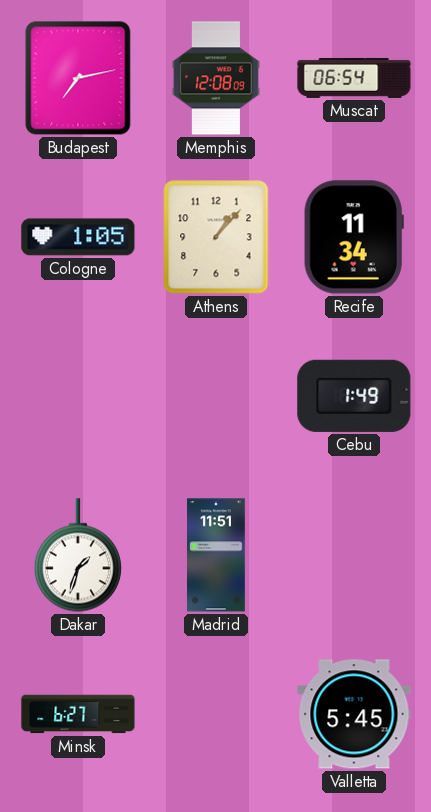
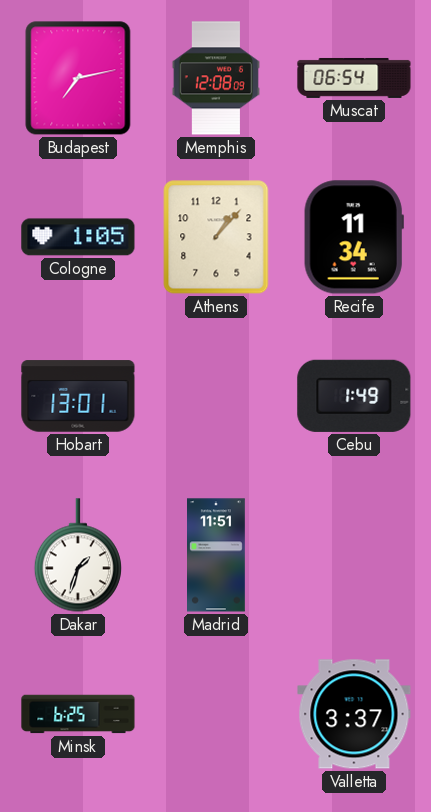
Hobart: none -> 13:01
Minsk: 6:27 -> 6:25
Valletta: 5:45 -> 3:37
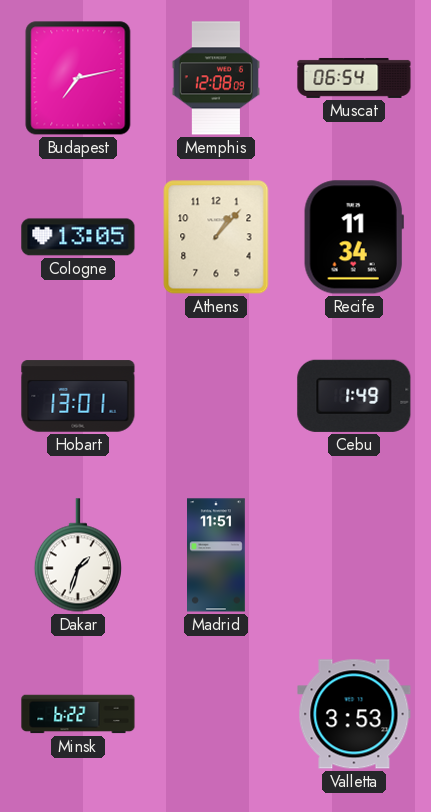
Cologne: 1:05 -> 13:05
Minsk: 6:25 -> 6:22
Valletta: 3:37 -> 3:53
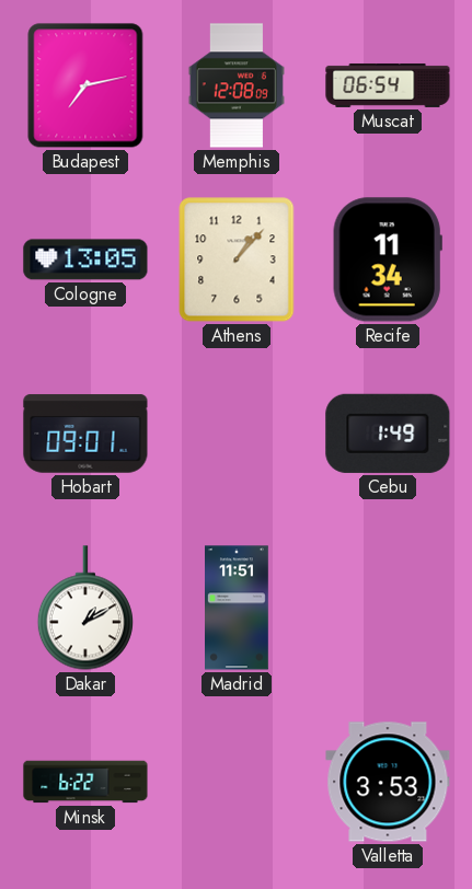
Hobart: 13:01 -> 09:01
Dakar: 1:33 -> 1:10
